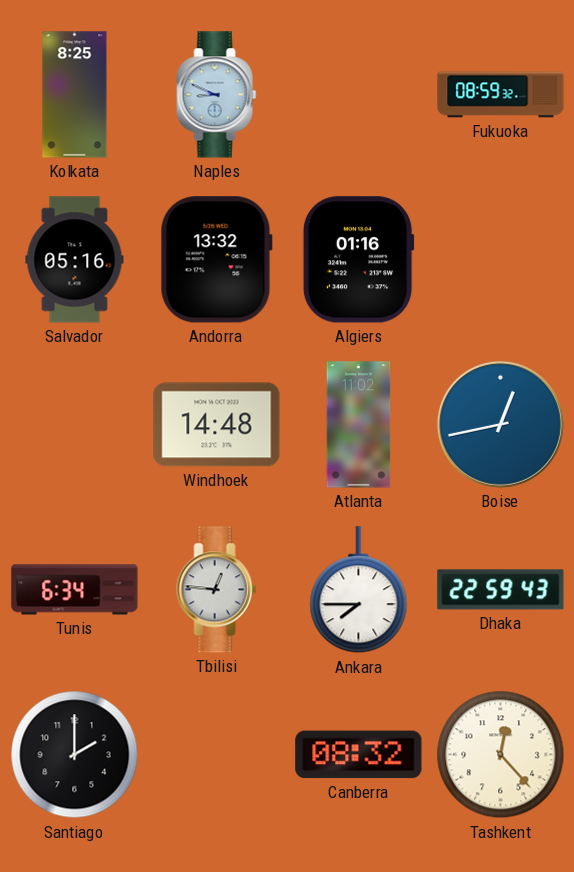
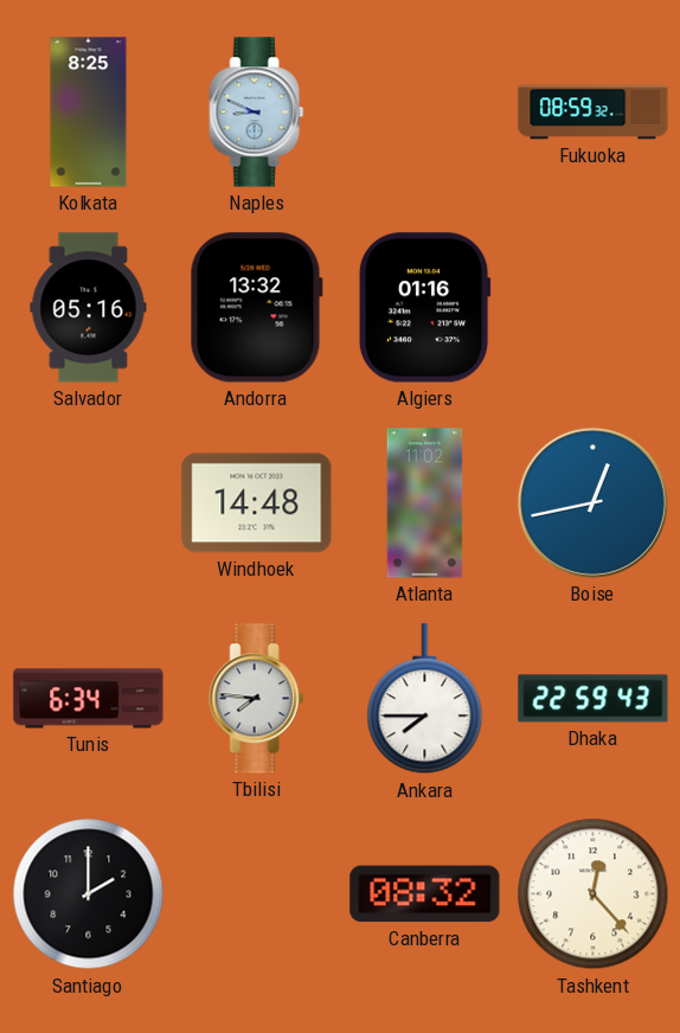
Tbilisi: 12:46 -> 7:46
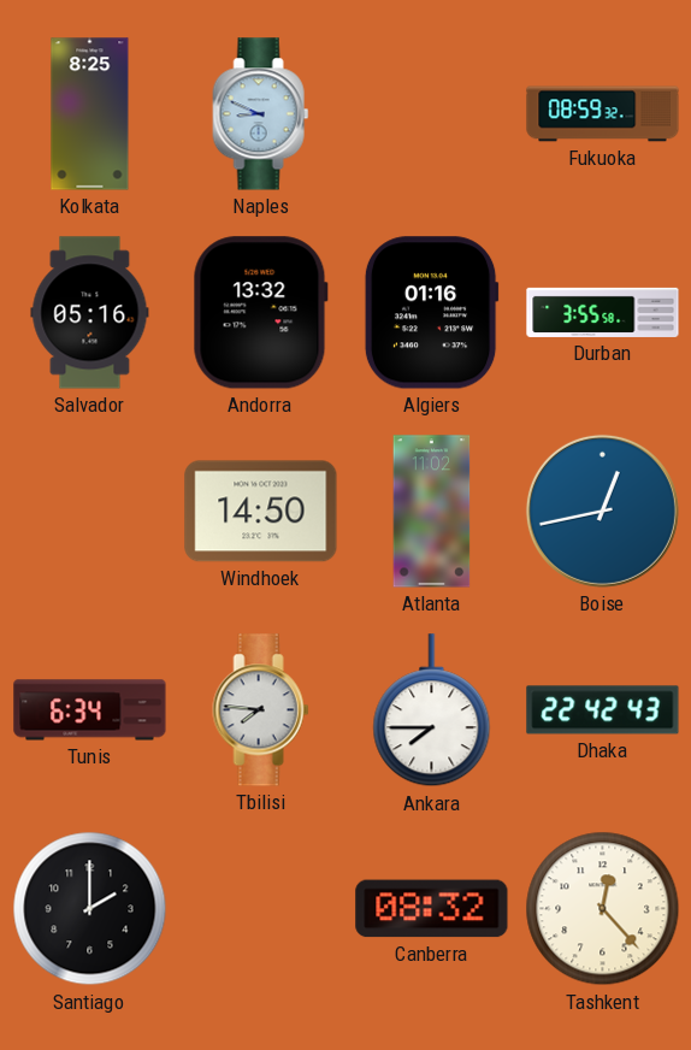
Durban: none -> 3:55
Windhoek: 14:48 -> 14:50
Dhaka: 22:59 -> 22:42
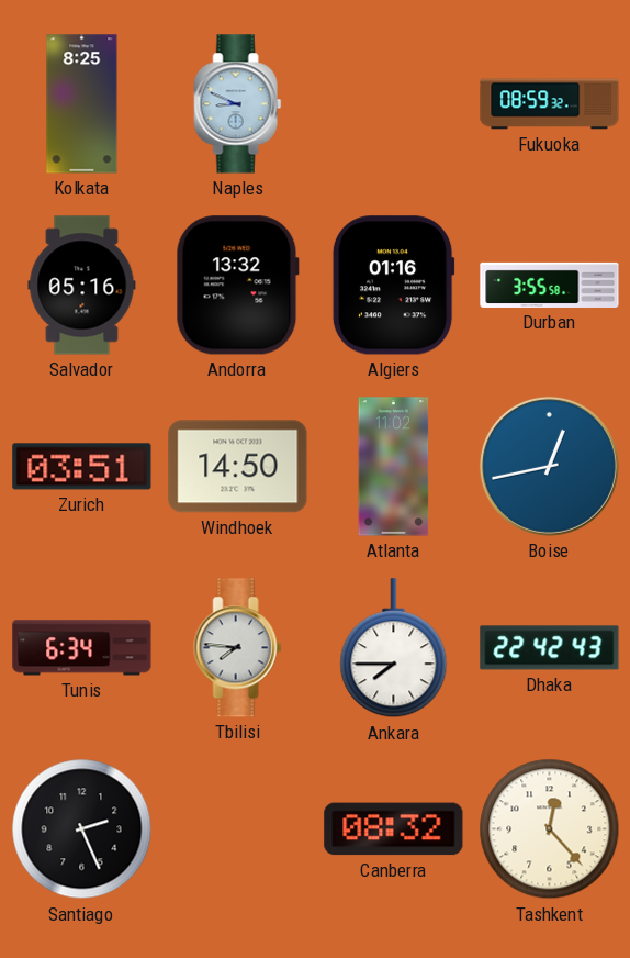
Zurich: none -> 03:51
Santiago: 2:00 -> 2:26
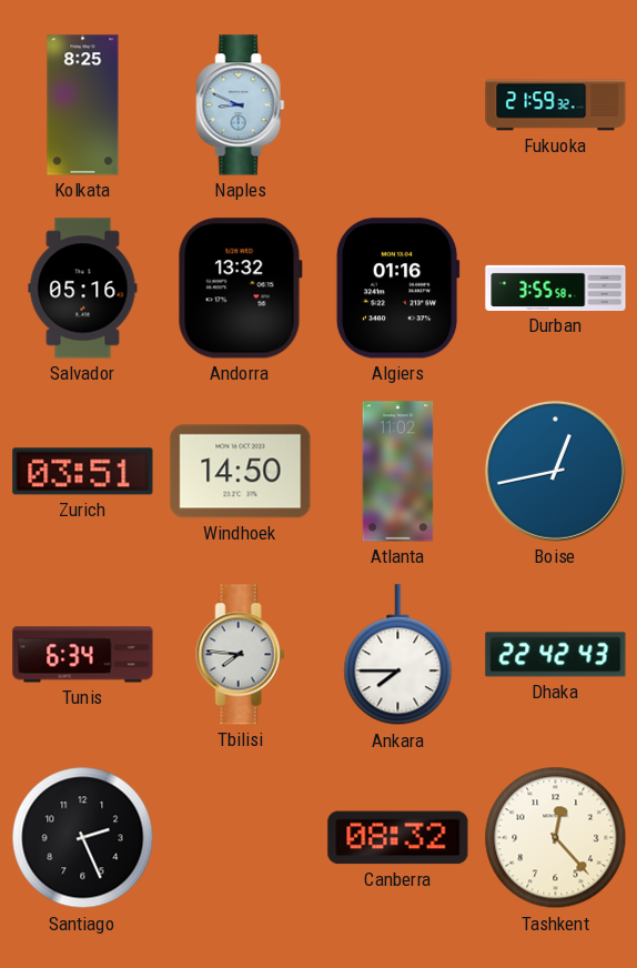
Fukuoka: 08:59 -> 21:59
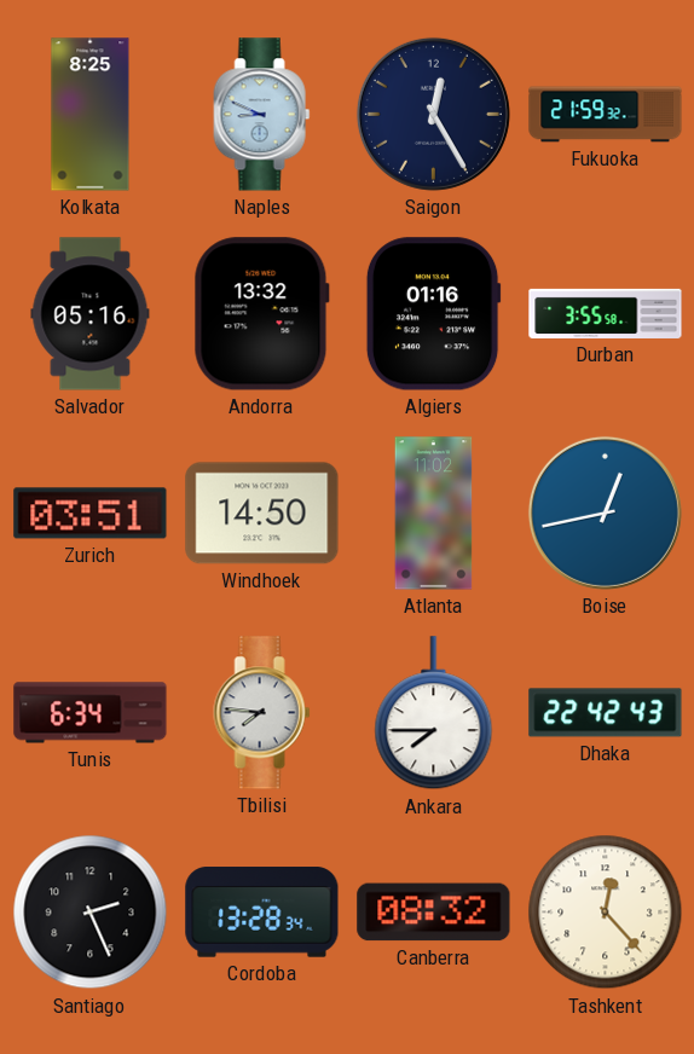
Saigon: none -> 12:25
Cordoba: none -> 13:28
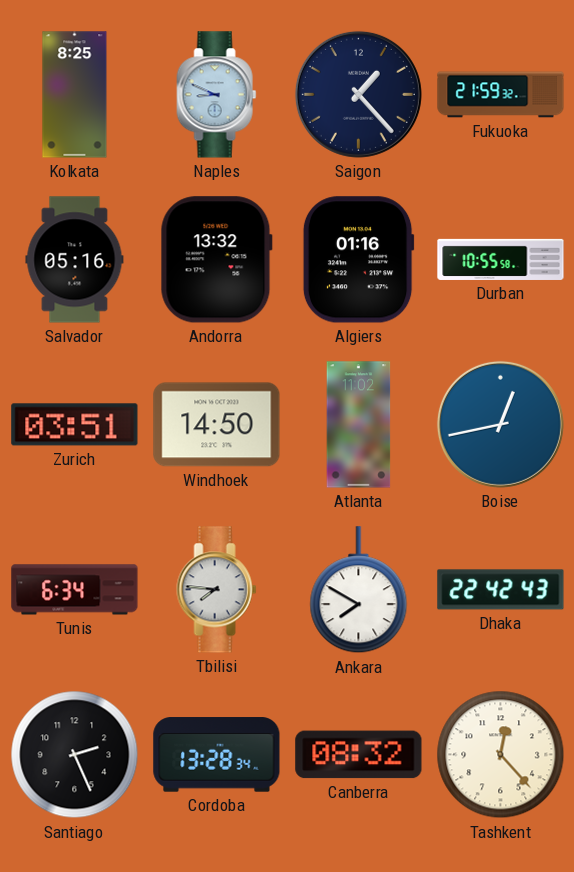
Saigon: 12:25 -> 1:23
Durban: 3:55 -> 10:55
Ankara: 7:45 -> 7:50
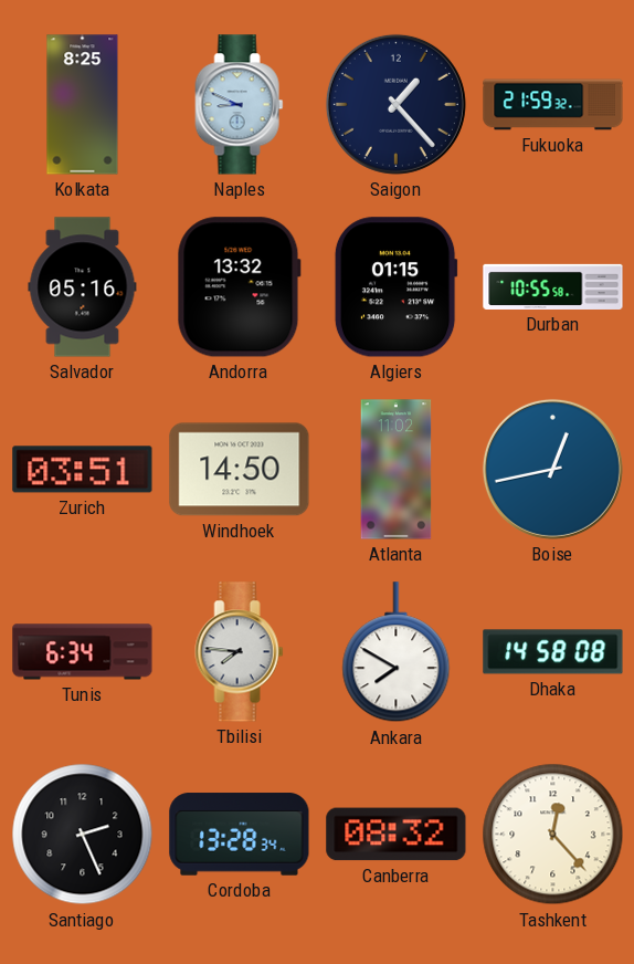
Algiers: 01:16 -> 01:15
Dhaka: 22:42 -> 14:58
